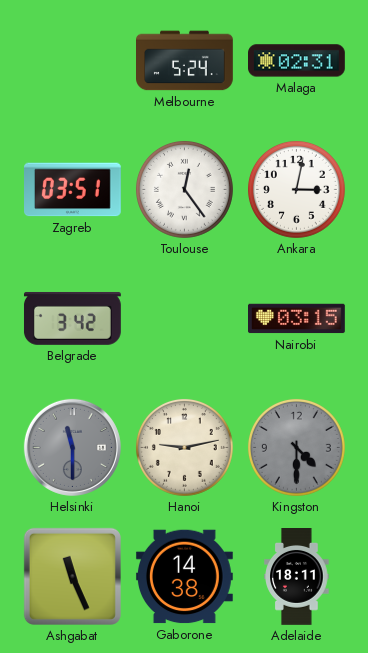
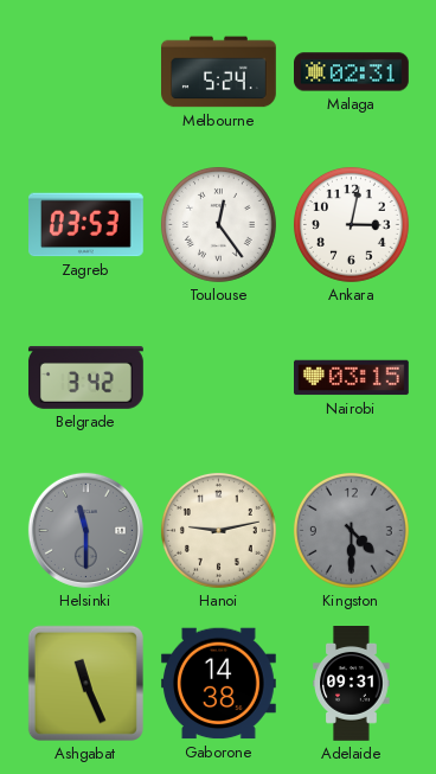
Zagreb: 03:51 -> 03:53
Adelaide: 18:11 -> 09:31
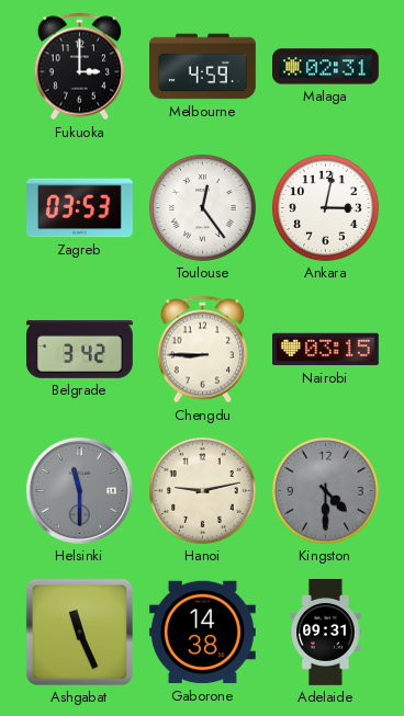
Fukuoka: none -> 3:00
Melbourne: 5:24 -> 4:59
Chengdu: none -> 8:45
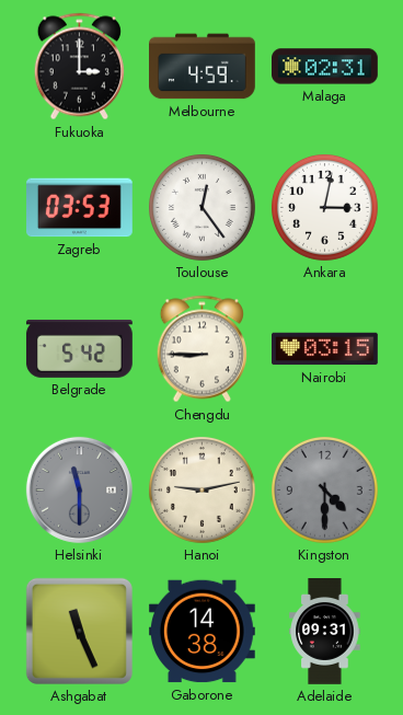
Belgrade: 3:42 -> 5:42
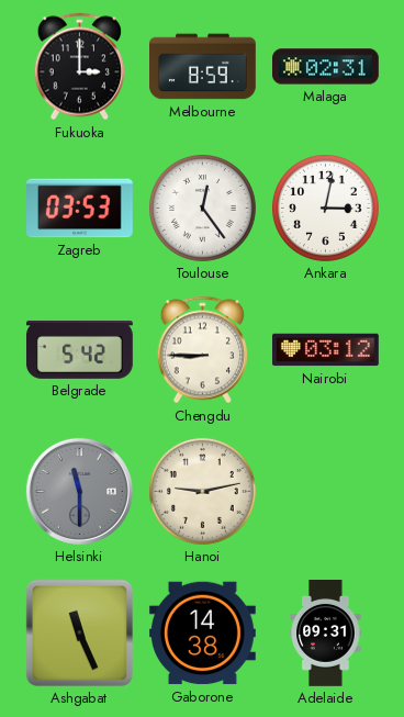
Melbourne: 4:59 -> 8:59
Nairobi: 03:15 -> 03:12
Kingston: 4:30 -> none
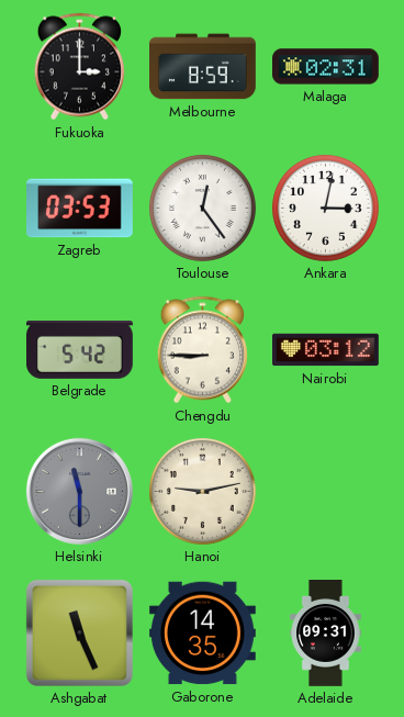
Gaborone: 14:38 -> 14:35
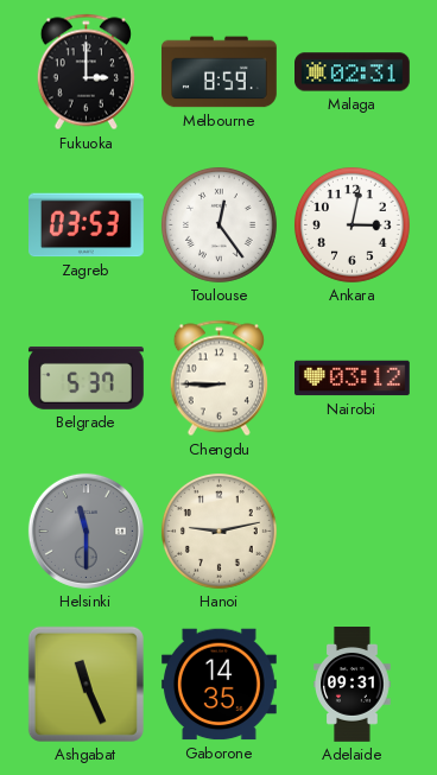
Belgrade: 5:42 -> 5:37
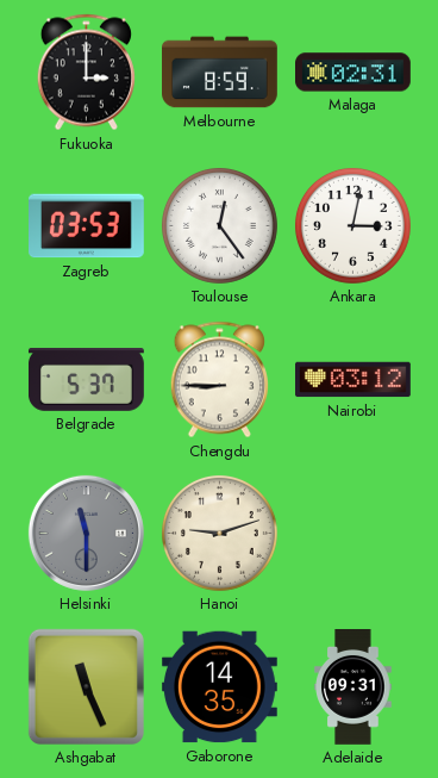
Hanoi: 9:13 -> 9:12
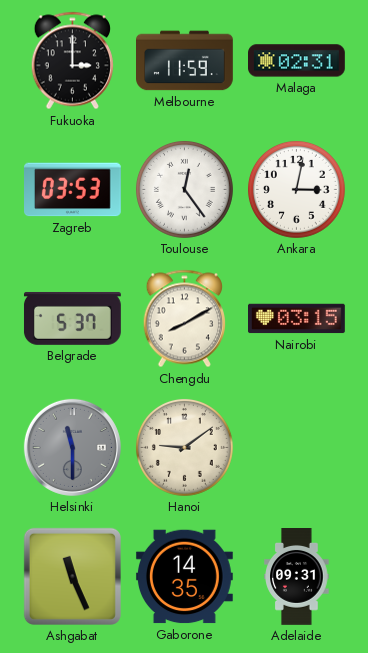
Melbourne: 8:59 -> 11:59
Chengdu: 8:45 -> 8:10
Nairobi: 03:12 -> 03:15
Hanoi: 9:12 -> 9:09
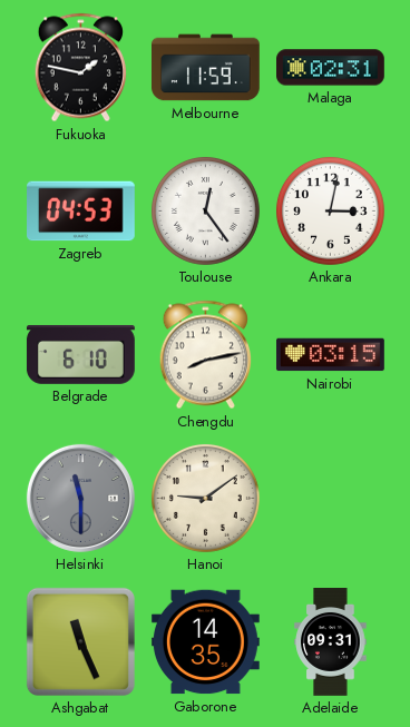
Fukuoka: 3:00 -> 1:47
Zagreb: 03:53 -> 04:53
Belgrade: 5:37 -> 6:10
Chengdu: 8:10 -> 8:13
